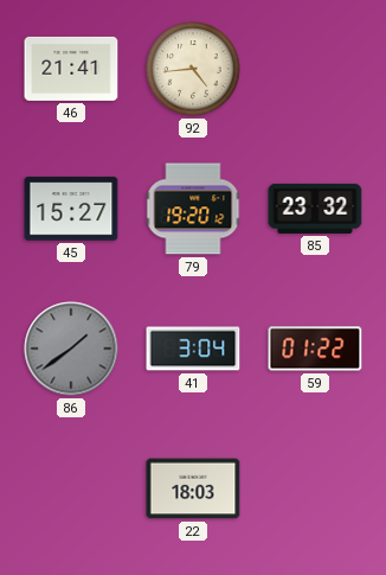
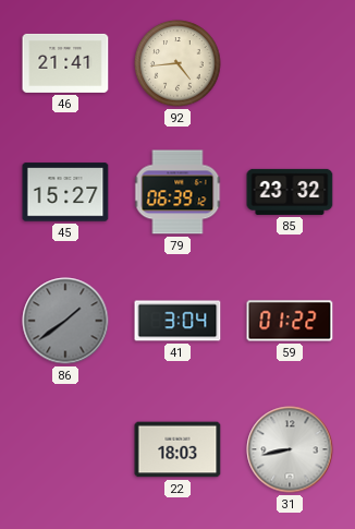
79: 19:20 -> 06:39
31: none -> 8:43
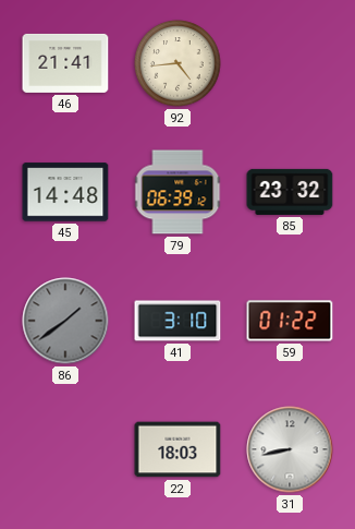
45: 15:27 -> 14:48
41: 3:04 -> 3:10
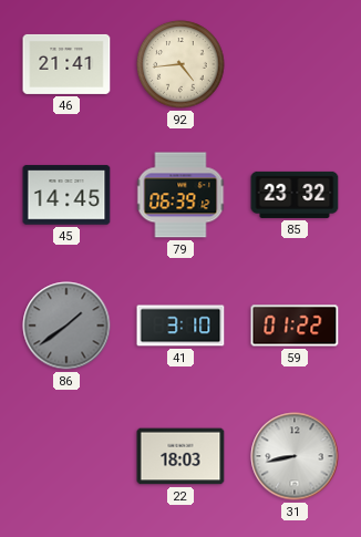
45: 14:48 -> 14:45
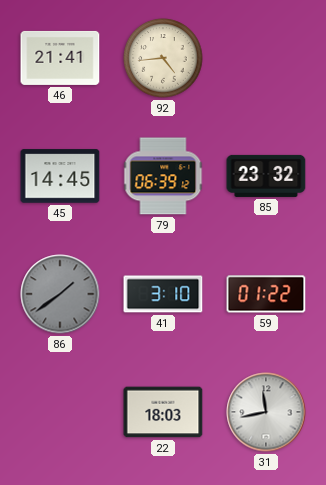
31: 8:43 -> 11:43
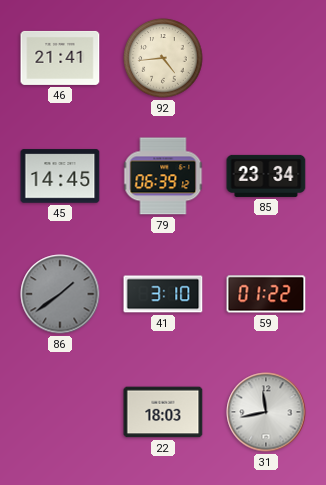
85: 23:32 -> 23:34
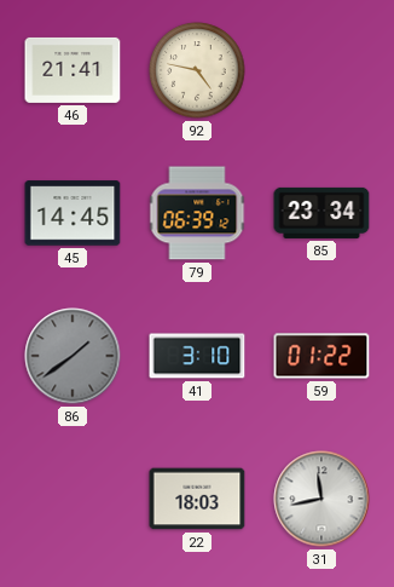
92: 4:44 -> 4:47
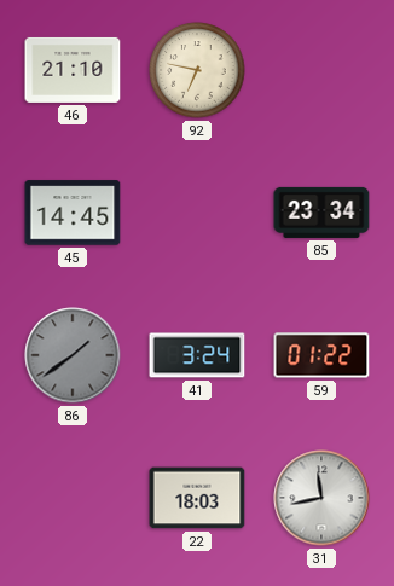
46: 21:41 -> 21:10
92: 4:47 -> 6:47
79: 06:39 -> none
41: 3:10 -> 3:24
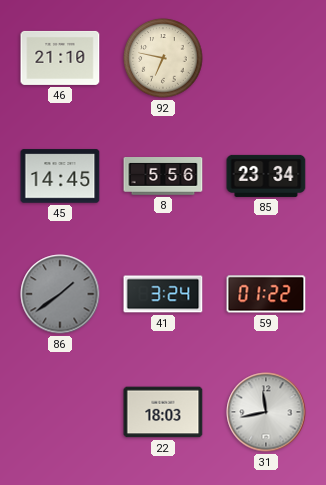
8: none -> 5:56
